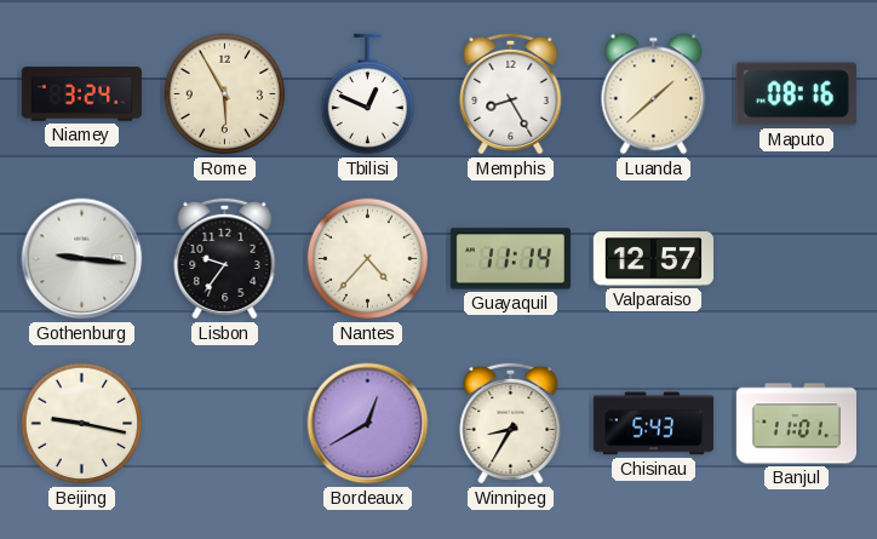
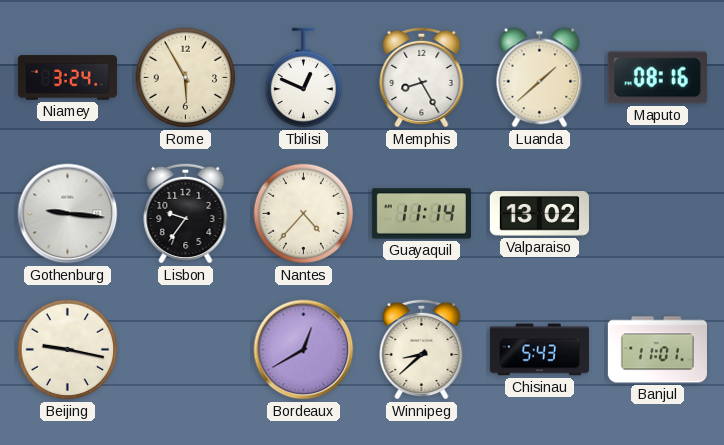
Valparaiso: 12:57 -> 13:02
Winnipeg: 8:35 -> 8:38
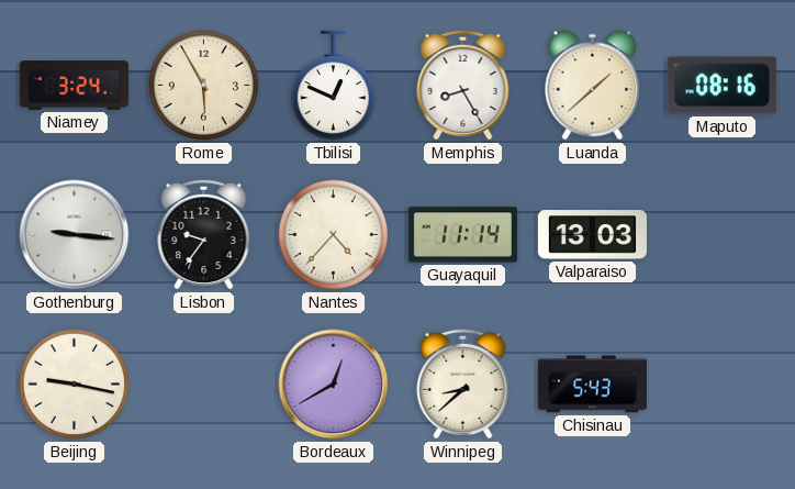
Valparaiso: 13:02 -> 13:03
Banjul: 11:01 -> none
